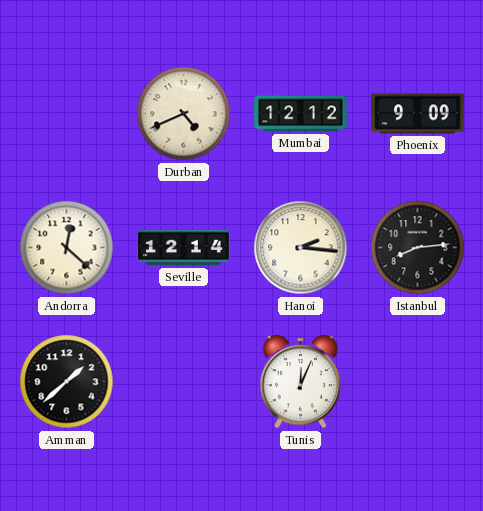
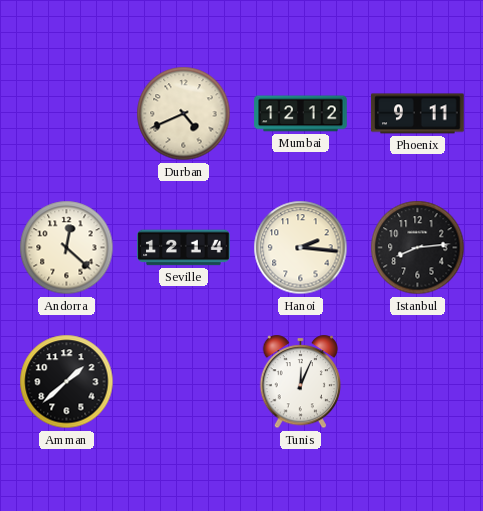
Phoenix: 9:09 -> 9:11
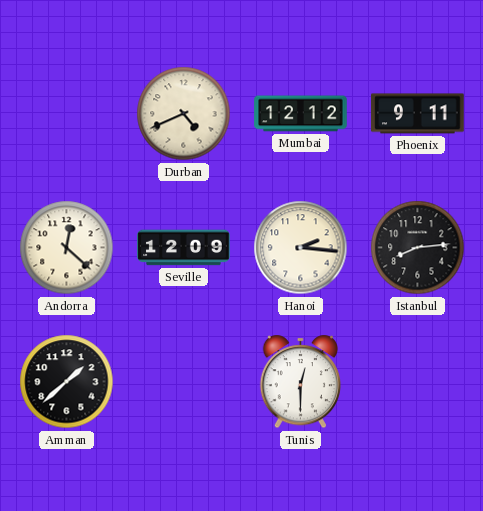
Seville: 12:14 -> 12:09
Tunis: 12:04 -> 12:30
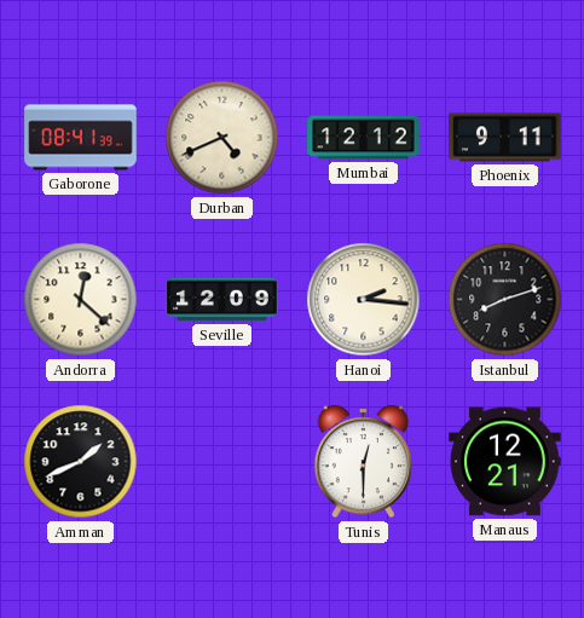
Gaborone: none -> 08:41
Istanbul: 8:14 -> 8:12
Amman: 1:38 -> 1:41
Manaus: none -> 12:21
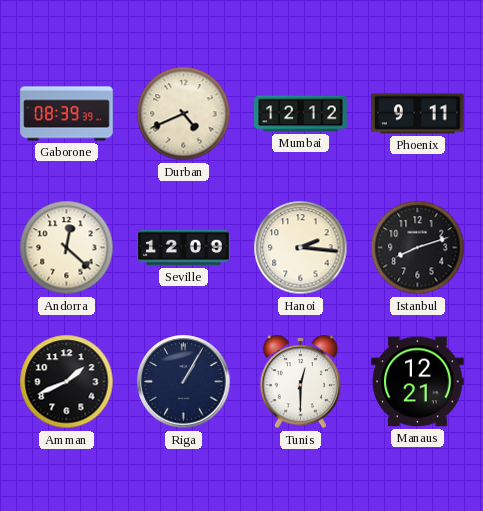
Gaborone: 08:41 -> 08:39
Riga: none -> 1:05
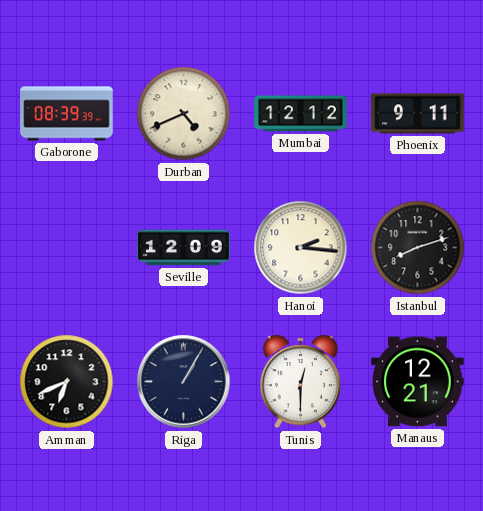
Andorra: 12:22 -> none
Amman: 1:41 -> 6:41
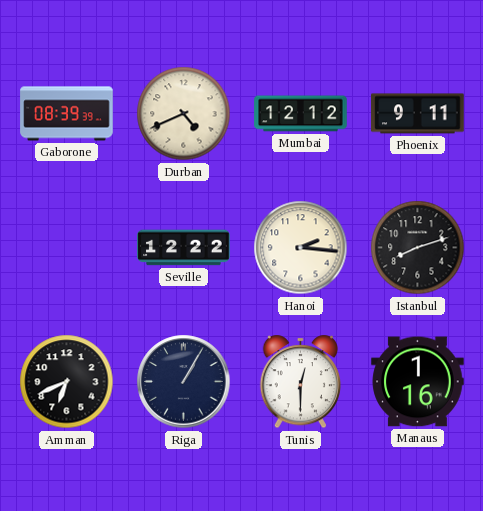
Seville: 12:09 -> 12:22
Manaus: 12:21 -> 1:16
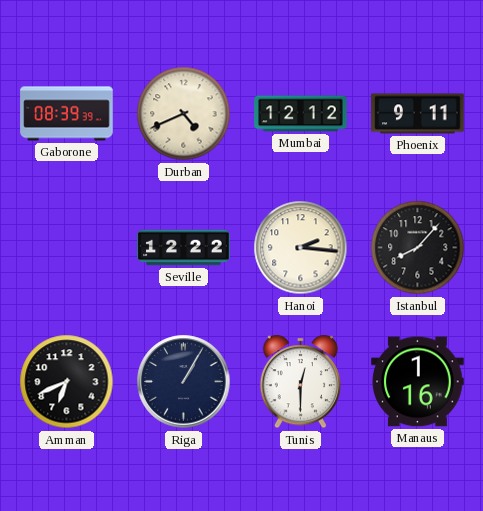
Istanbul: 8:12 -> 8:07
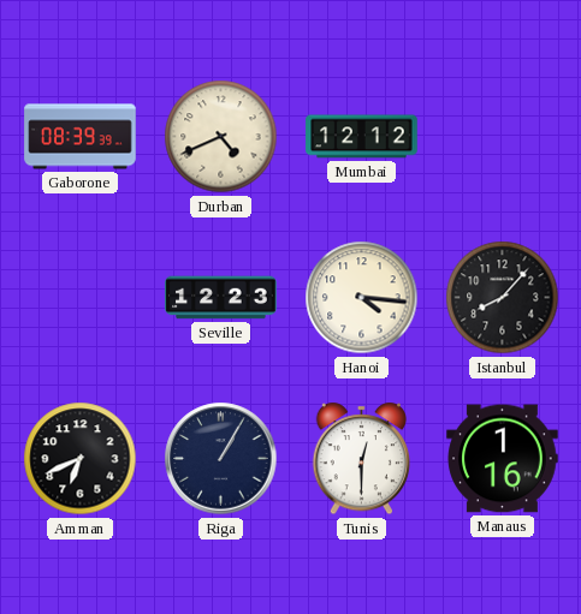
Phoenix: 9:11 -> none
Seville: 12:22 -> 12:23
Hanoi: 2:16 -> 4:16
